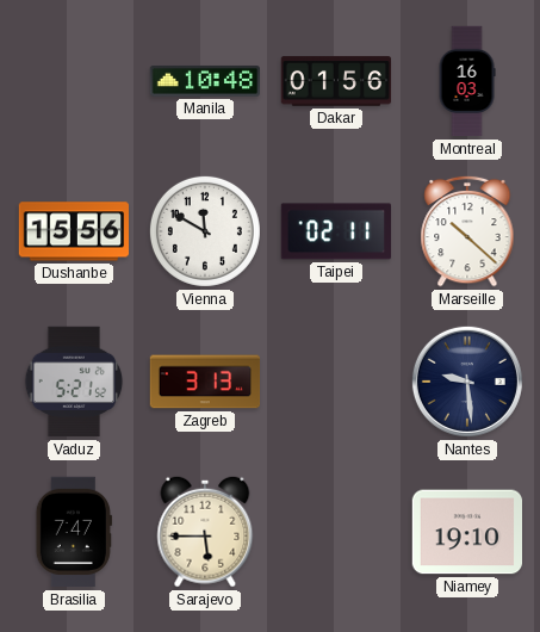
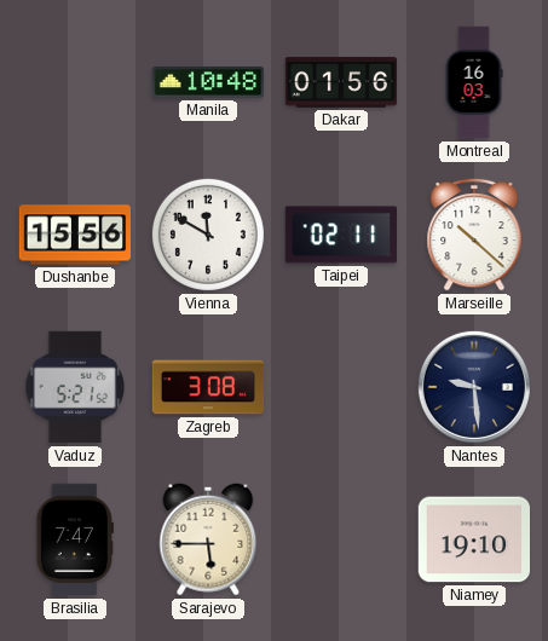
Zagreb: 3:13 -> 3:08
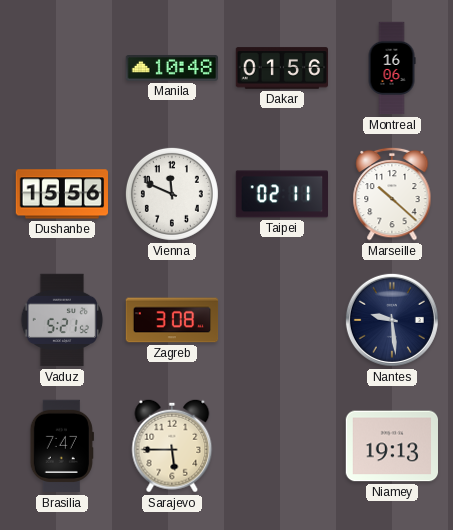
Montreal: 16:03 -> 16:06
Vienna: 11:50 -> 11:49
Niamey: 19:10 -> 19:13
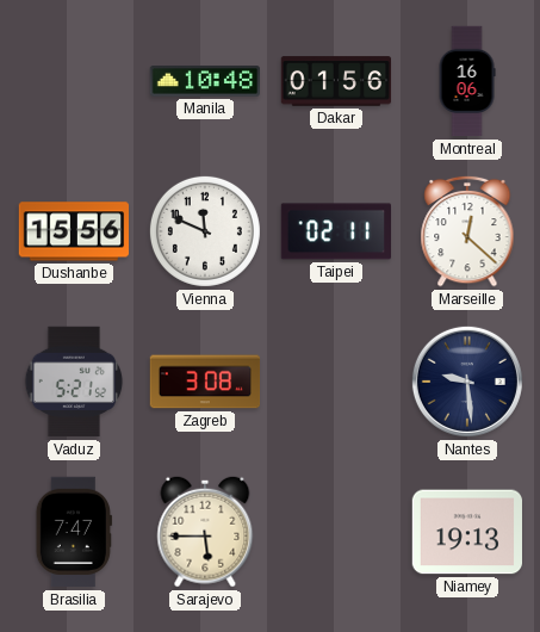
Marseille: 10:22 -> 12:22
